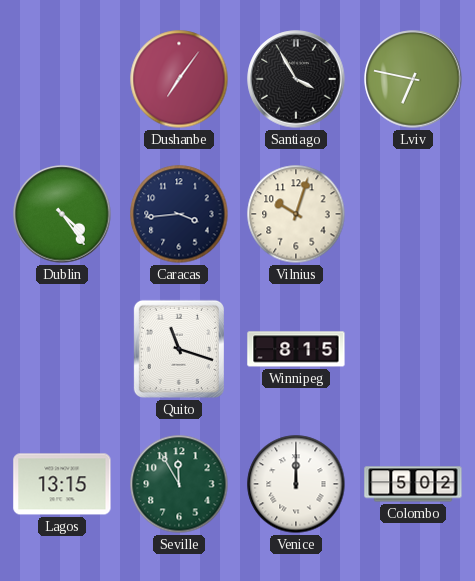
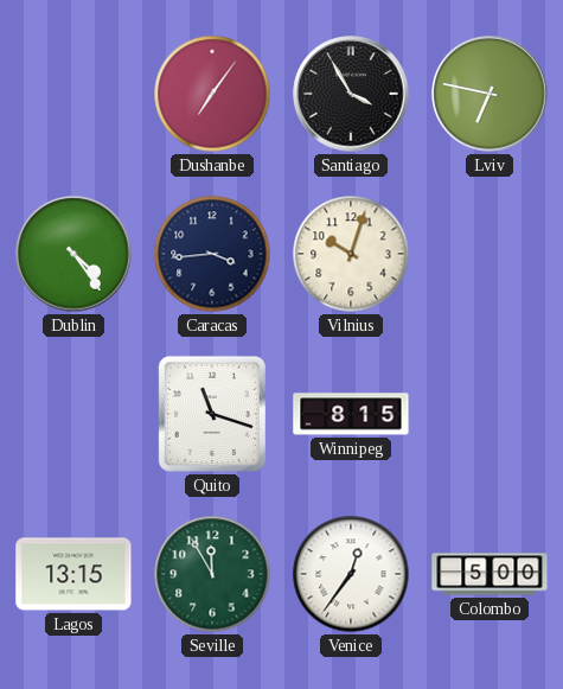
Venice: 12:00 -> 12:36
Colombo: 5:02 -> 5:00
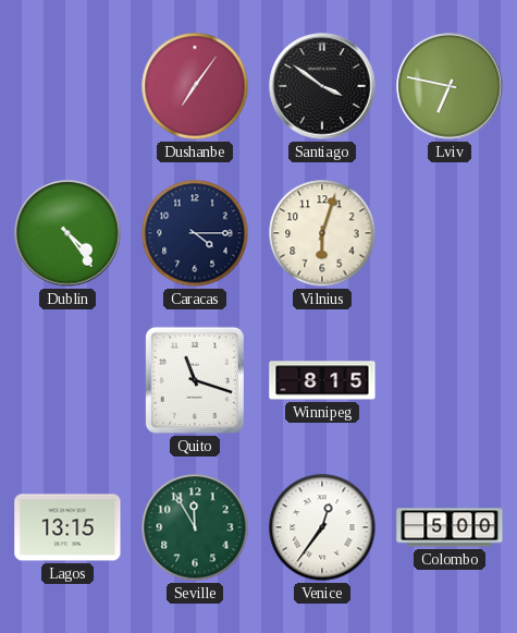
Santiago: 3:55 -> 3:51
Caracas: 3:44 -> 4:15
Vilnius: 10:03 -> 6:03
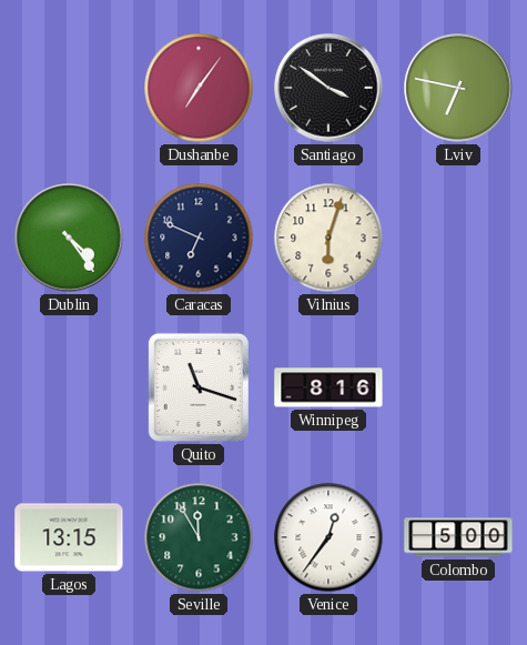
Caracas: 4:15 -> 6:49
Winnipeg: 8:15 -> 8:16
